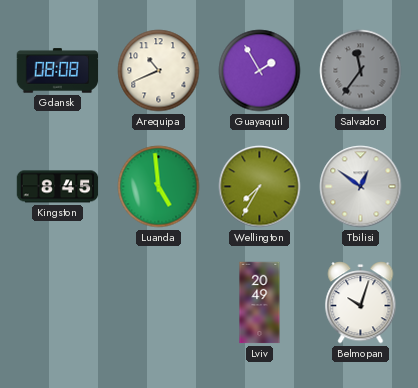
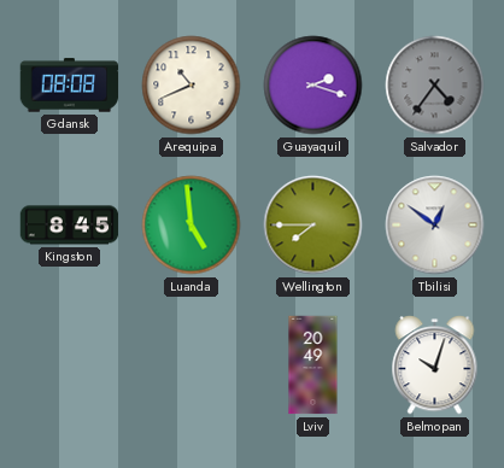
Guayaquil: 1:55 -> 2:18
Salvador: 11:36 -> 4:36
Wellington: 7:35 -> 7:45
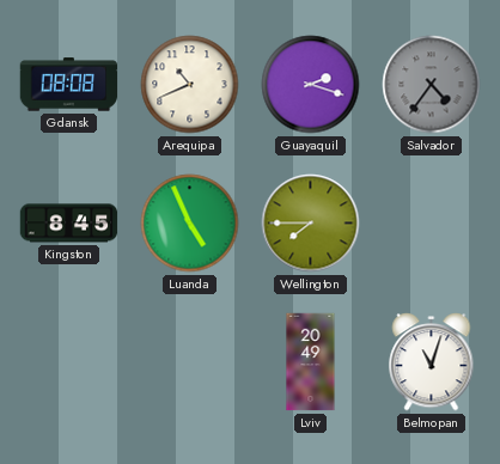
Luanda: 4:59 -> 4:56
Tbilisi: 12:51 -> none
Belmopan: 10:03 -> 11:03
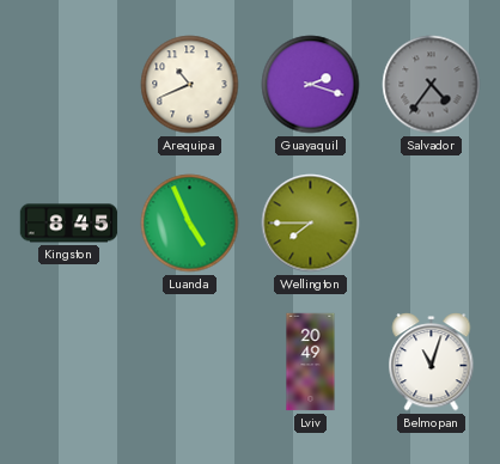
Gdansk: 08:08 -> none
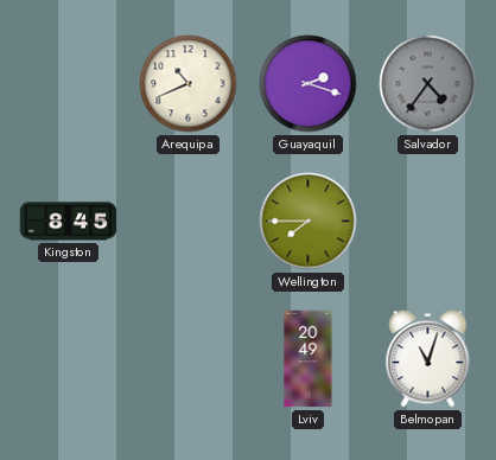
Luanda: 4:56 -> none
